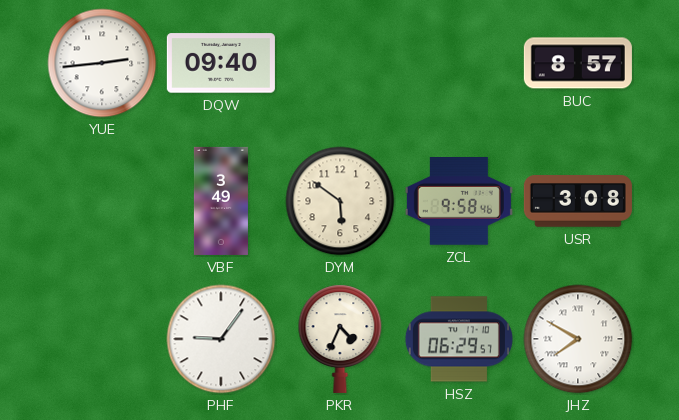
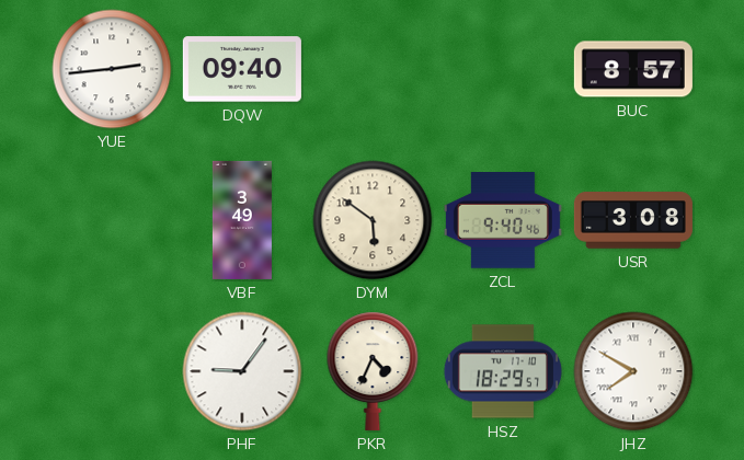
ZCL: 9:58 -> 9:40
HSZ: 06:29 -> 18:29
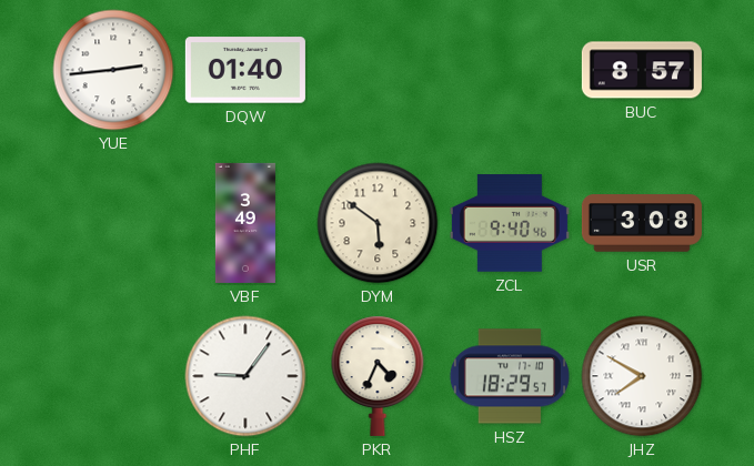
DQW: 09:40 -> 01:40
